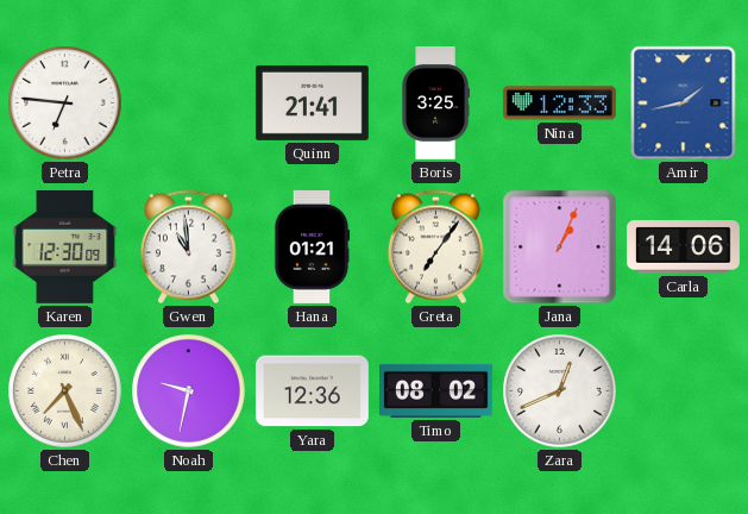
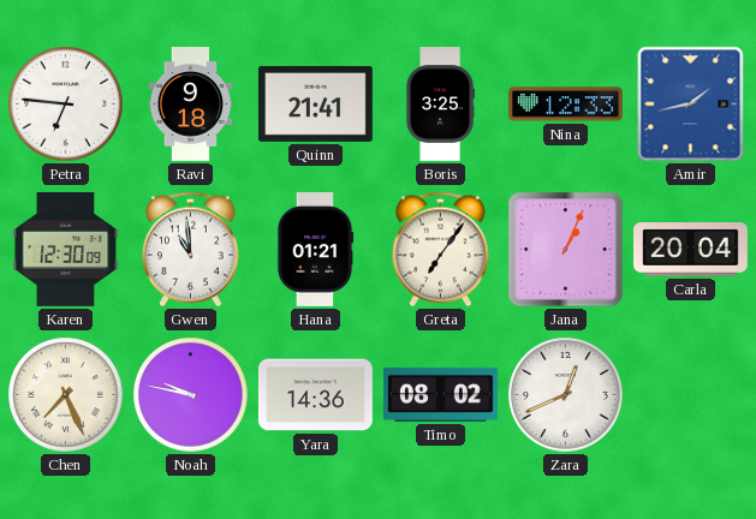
Ravi: none -> 9:18
Carla: 14:06 -> 20:04
Noah: 9:32 -> 9:47
Yara: 12:36 -> 14:36
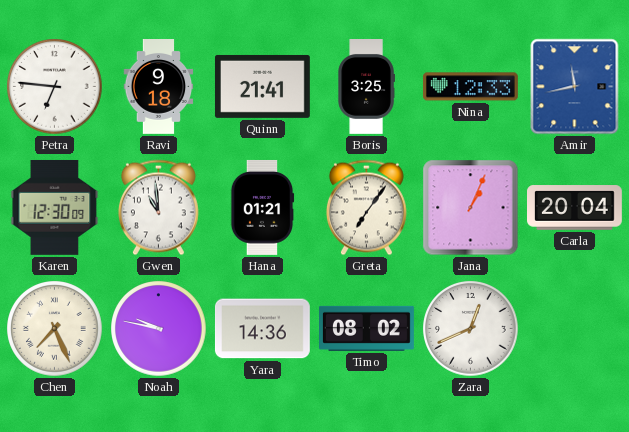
Amir: 1:43 -> 11:43
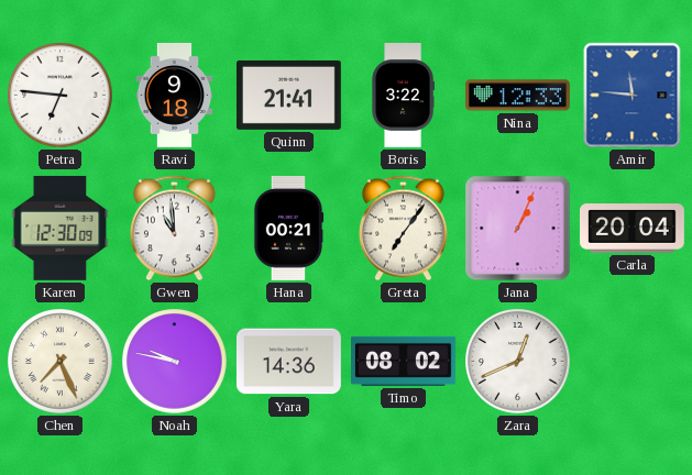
Boris: 3:25 -> 3:22
Amir: 11:43 -> 11:46
Hana: 01:21 -> 00:21
